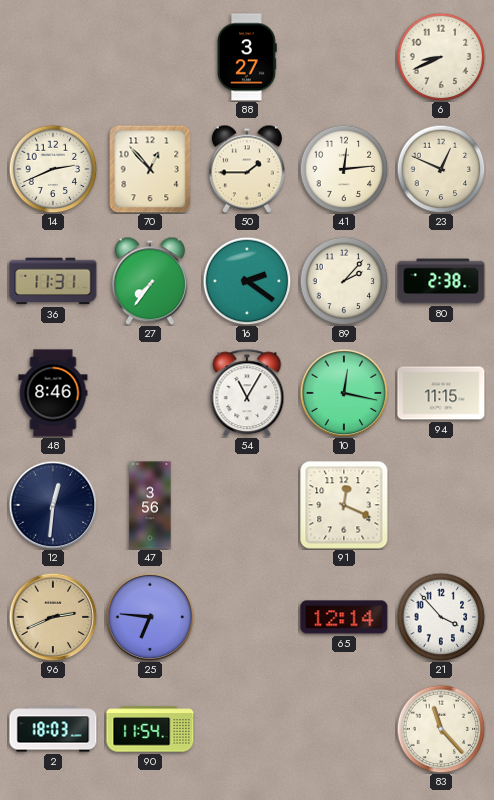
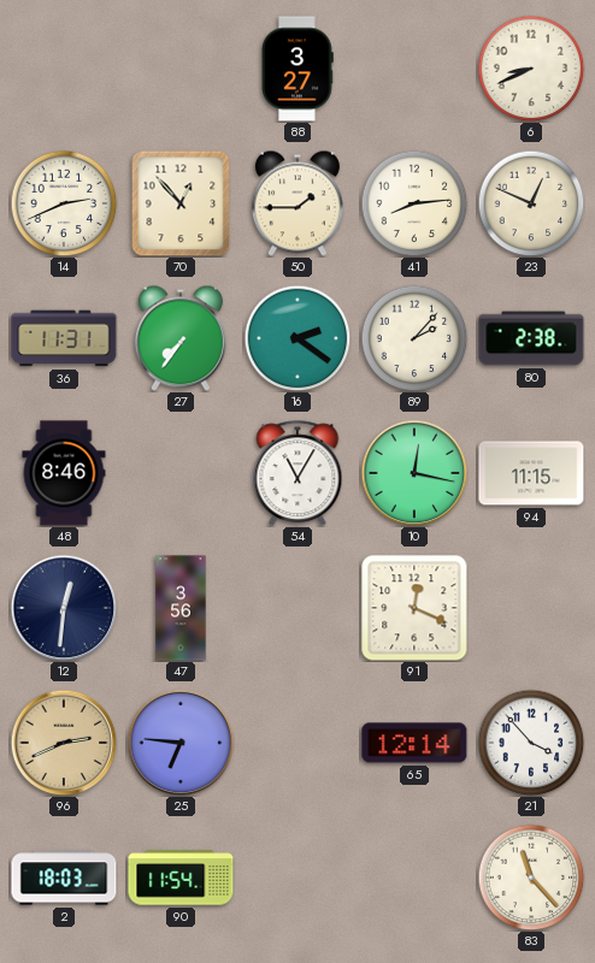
41: 12:14 -> 8:14
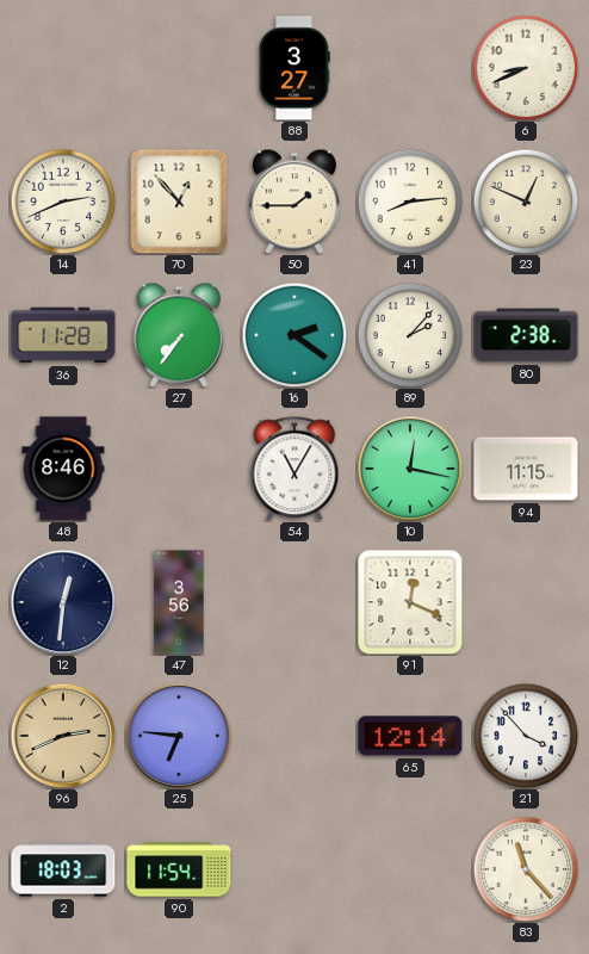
36: 11:31 -> 11:28
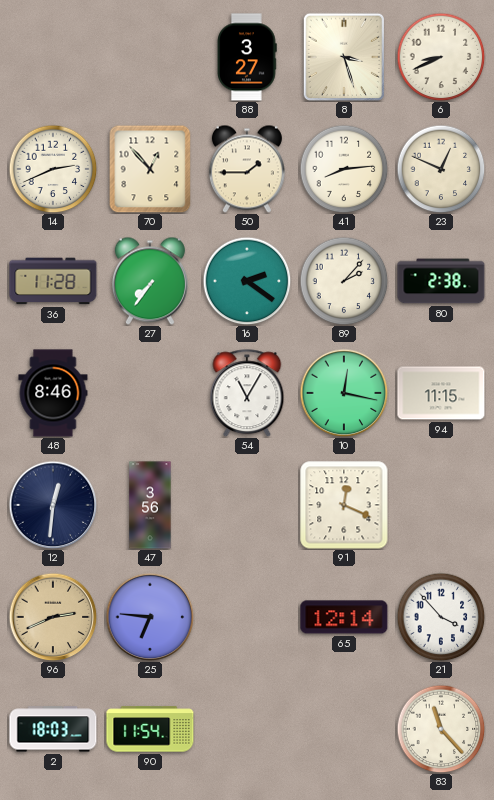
8: none -> 3:27
